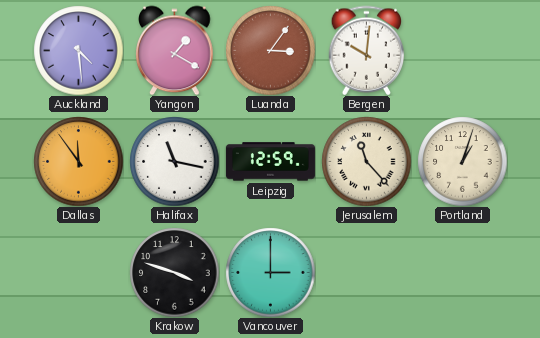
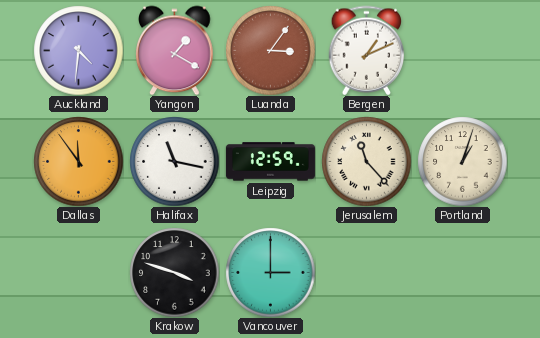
Auckland: 4:29 -> 4:31
Bergen: 10:01 -> 1:11
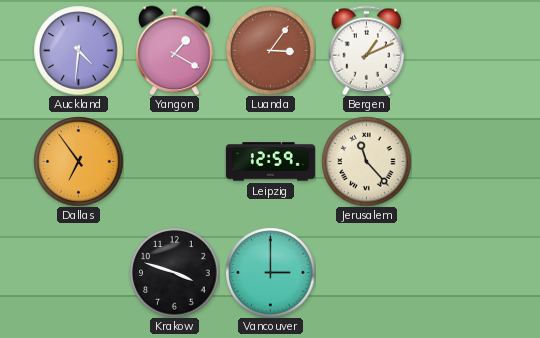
Dallas: 11:54 -> 6:54
Halifax: 11:17 -> none
Portland: 1:03 -> none
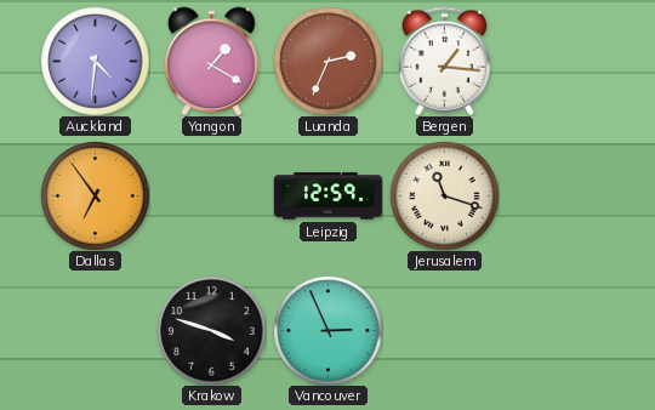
Luanda: 3:06 -> 2:34
Bergen: 1:11 -> 1:16
Jerusalem: 11:23 -> 11:18
Vancouver: 3:00 -> 2:56
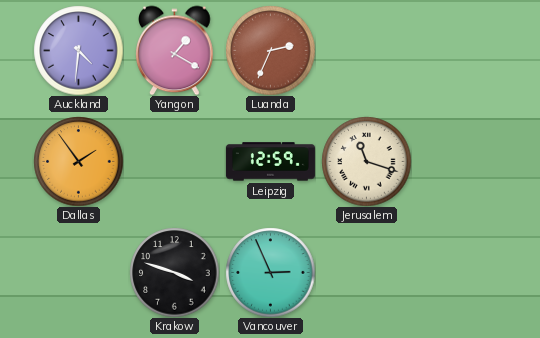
Bergen: 1:16 -> none
Dallas: 6:54 -> 1:54
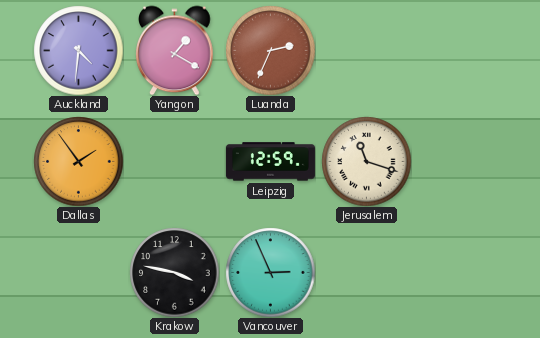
Krakow: 3:48 -> 3:47
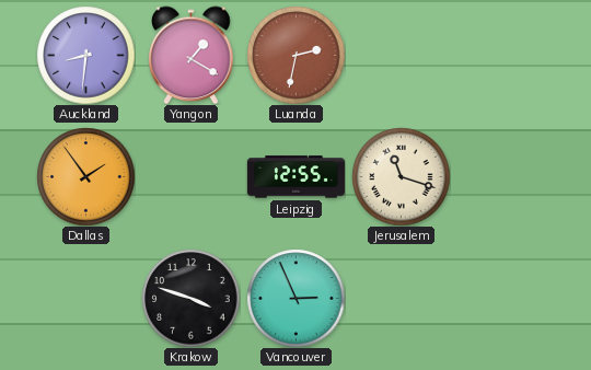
Auckland: 4:31 -> 8:31
Luanda: 2:34 -> 2:32
Leipzig: 12:59 -> 12:55
Krakow: 3:47 -> 3:48
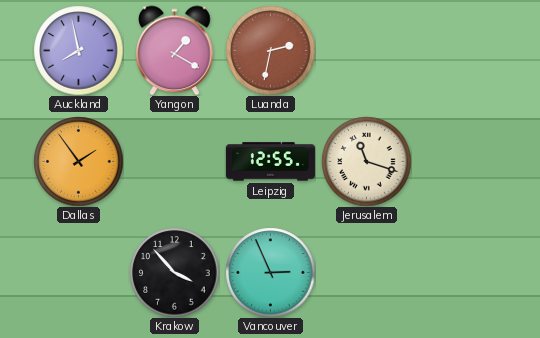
Auckland: 8:31 -> 7:58
Krakow: 3:48 -> 3:53
